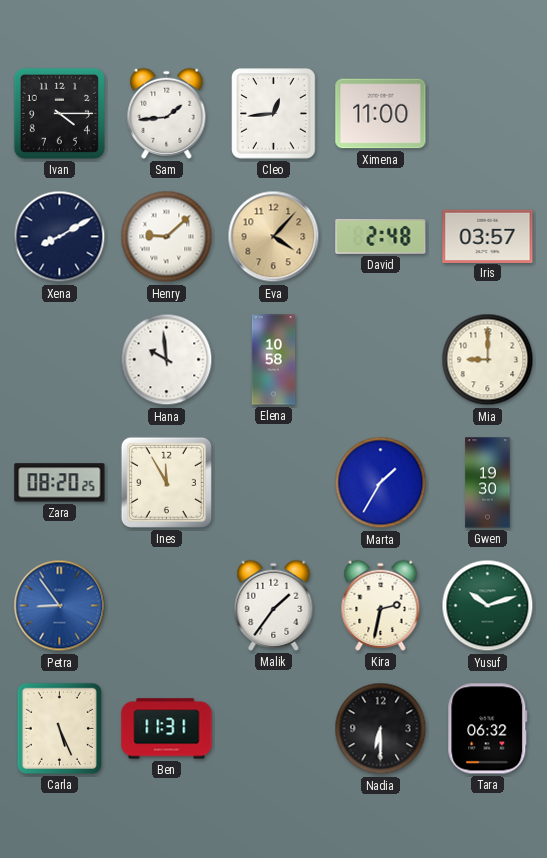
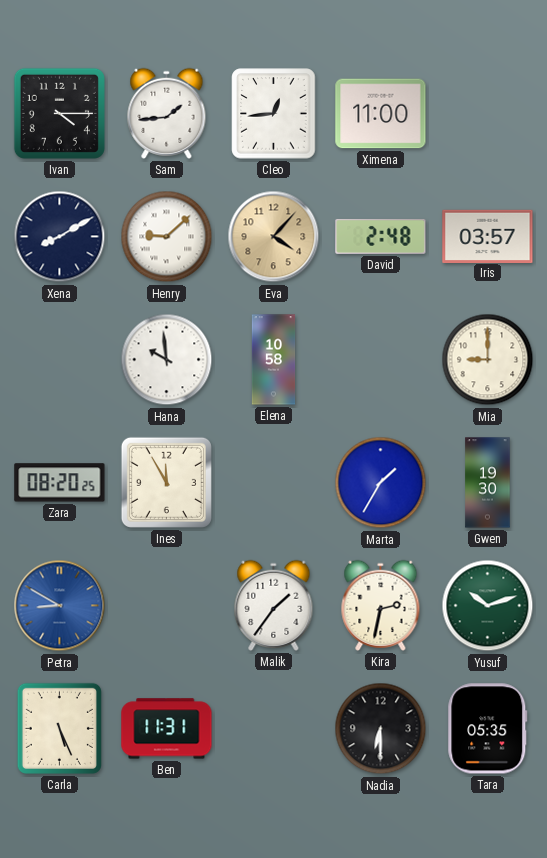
Petra: 8:54 -> 8:50
Tara: 06:32 -> 05:35
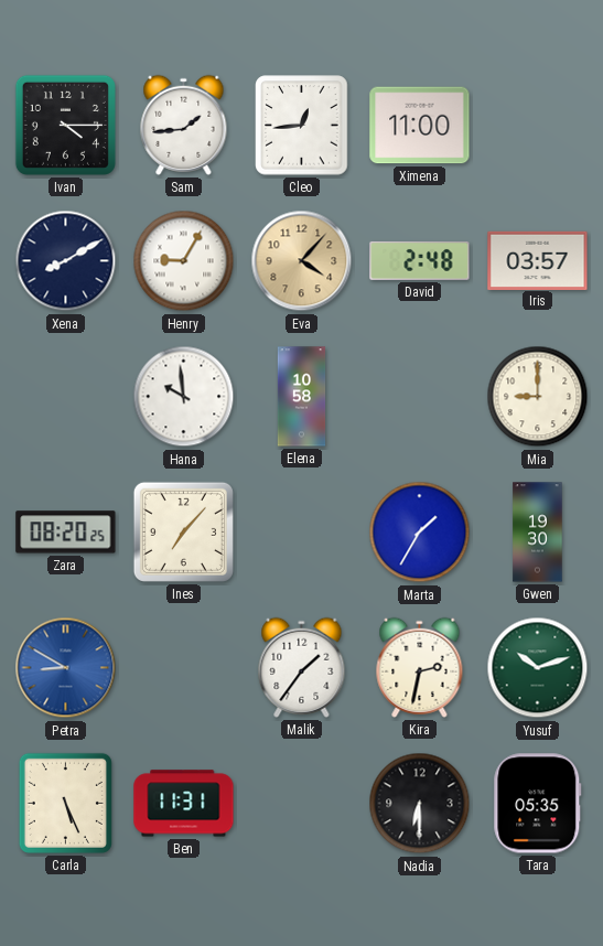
Henry: 9:08 -> 9:05
Ines: 11:55 -> 7:07
